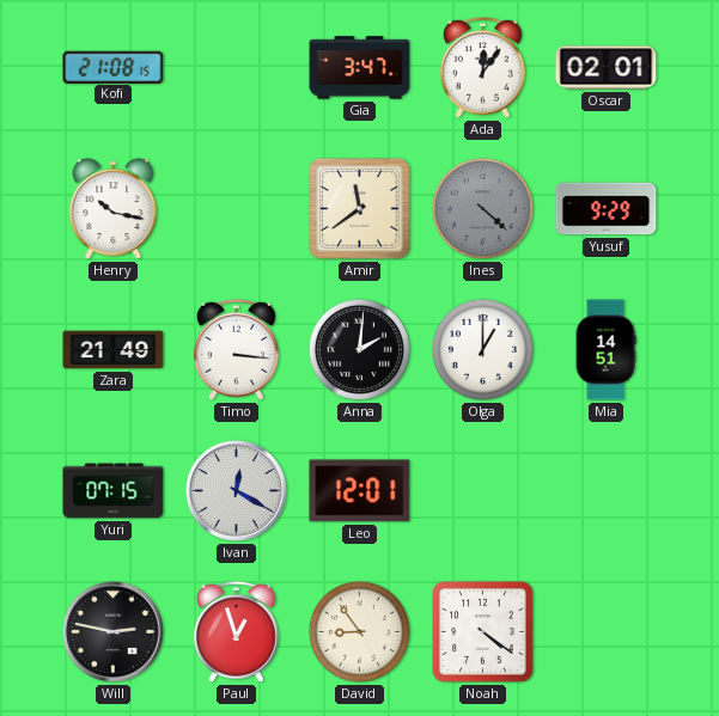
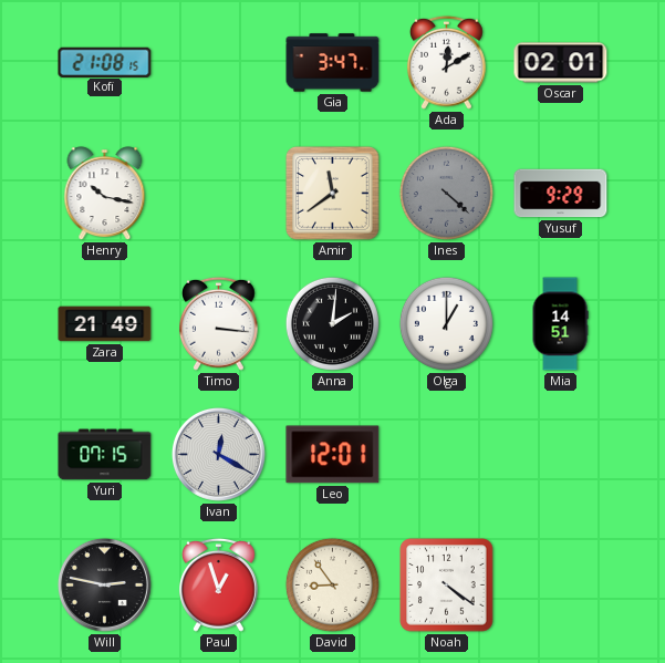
Ada: 12:06 -> 12:10
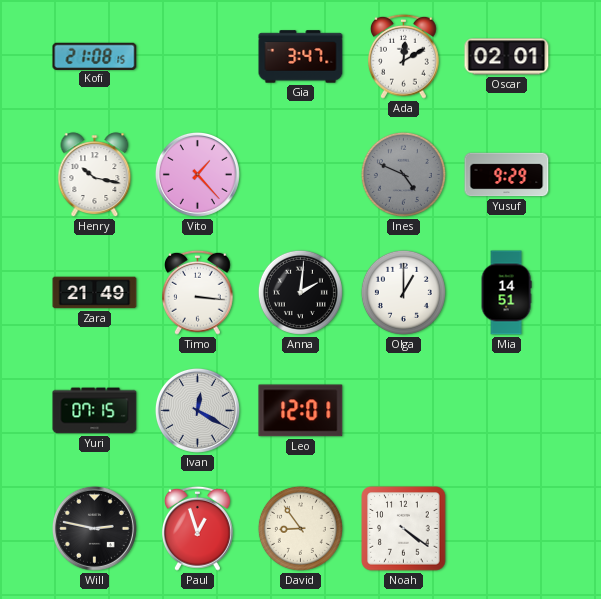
Vito: none -> 1:23
Amir: 11:39 -> none
Ines: 4:22 -> 4:49
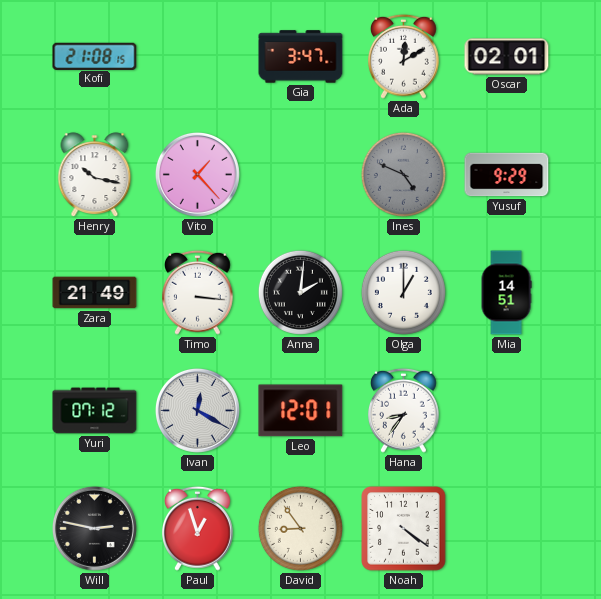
Yuri: 07:15 -> 07:12
Hana: none -> 8:36
